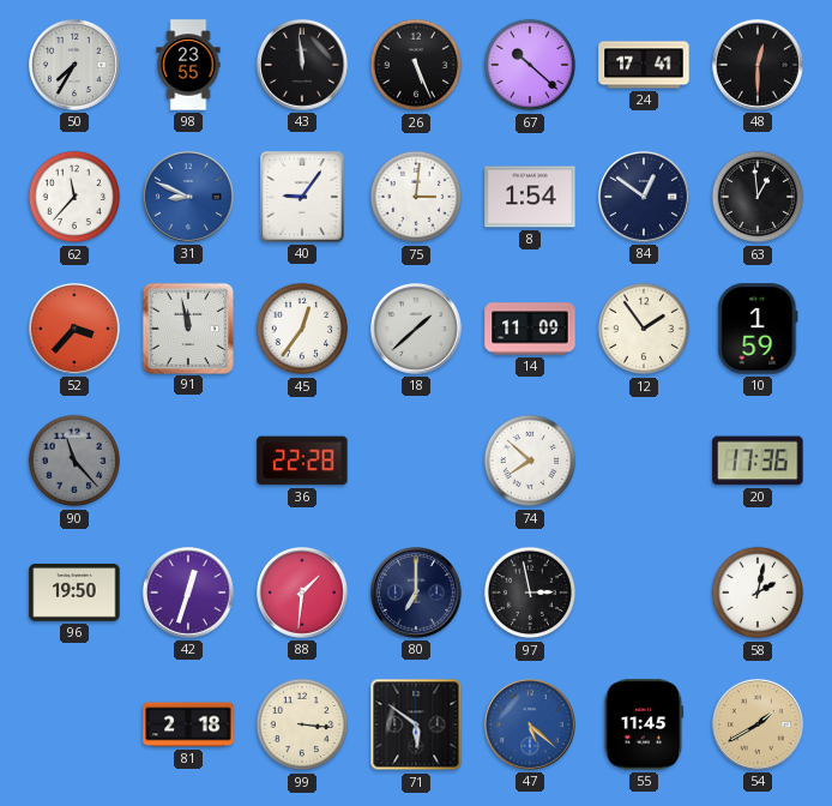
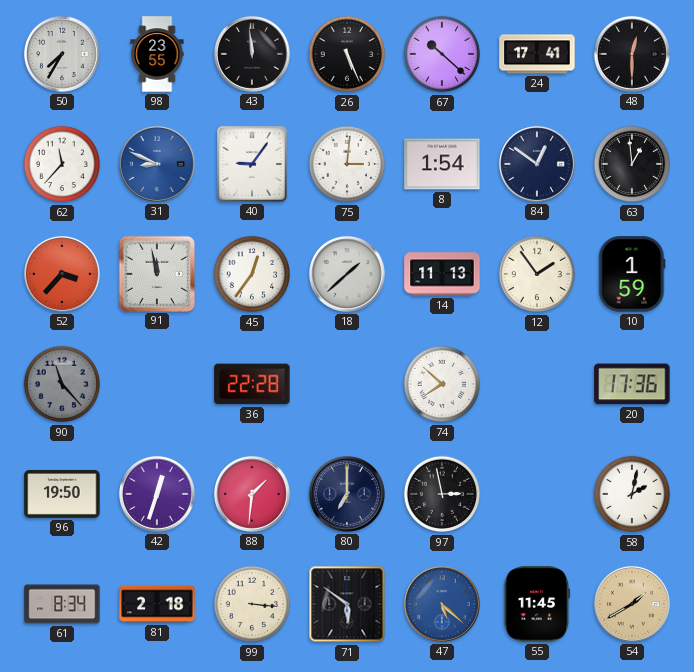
14: 11:09 -> 11:13
61: none -> 8:34
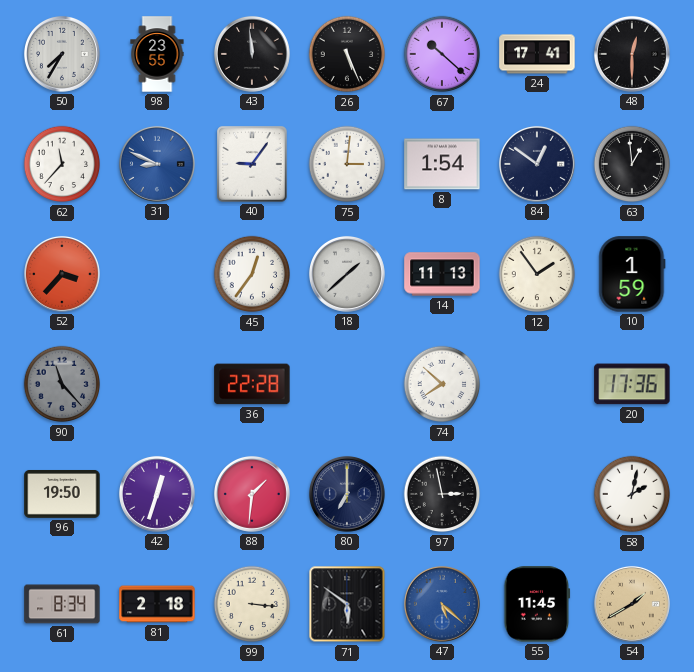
91: 11:58 -> none
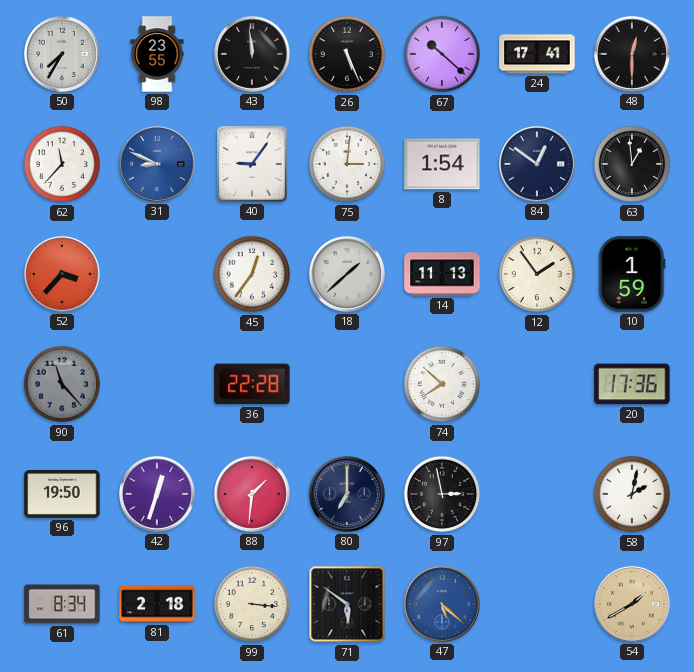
55: 11:45 -> none
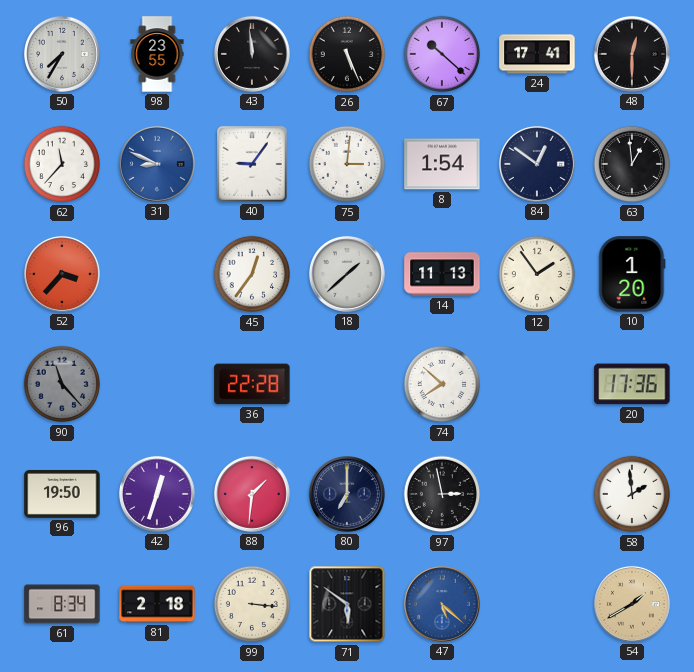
10: 1:59 -> 1:20
58: 2:02 -> 1:59
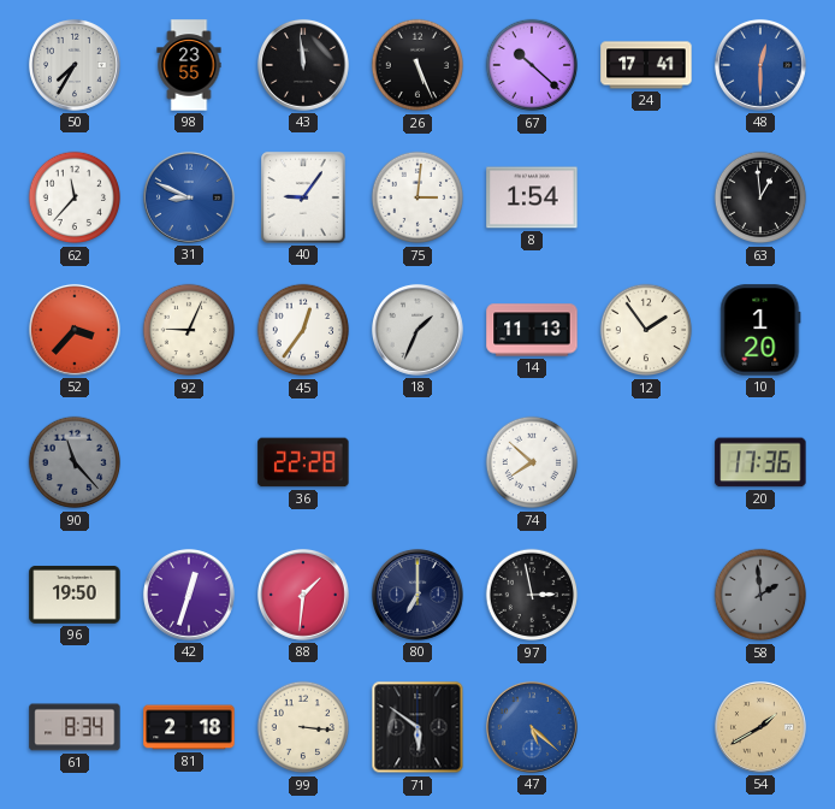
48 dial: black -> blue
84: 12:51 -> none
92: none -> 9:04
18: 1:38 -> 1:34
58 dial: white -> grey
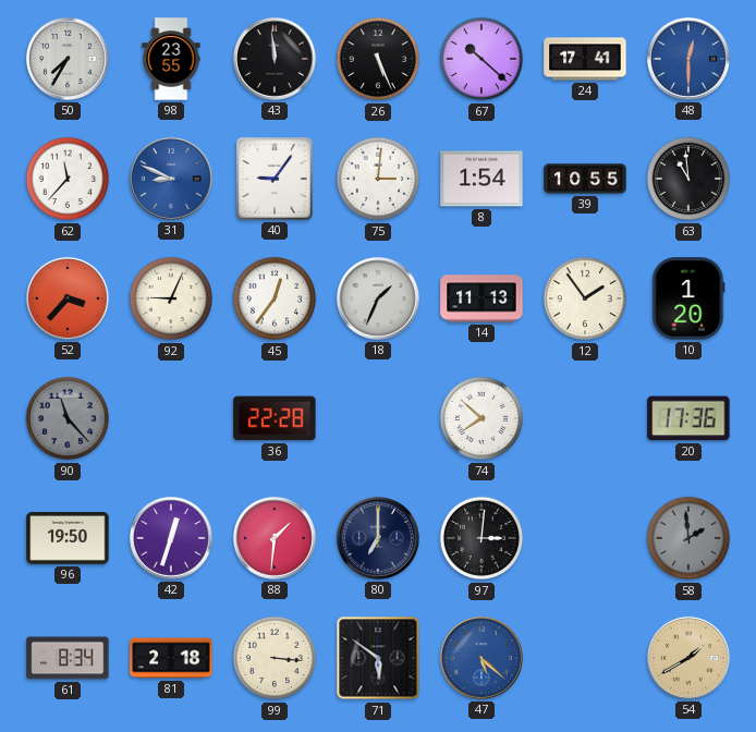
39: none -> 10:55
63: 12:59 -> 10:59
97: 2:58 -> 3:01
